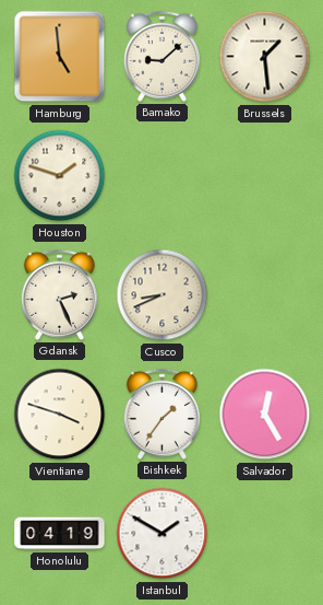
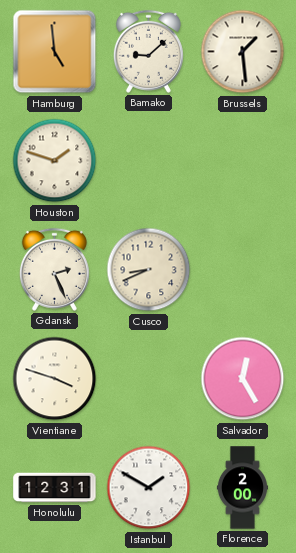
Bishkek: 1:36 -> none
Honolulu: 04:19 -> 12:31
Florence: none -> 2:00
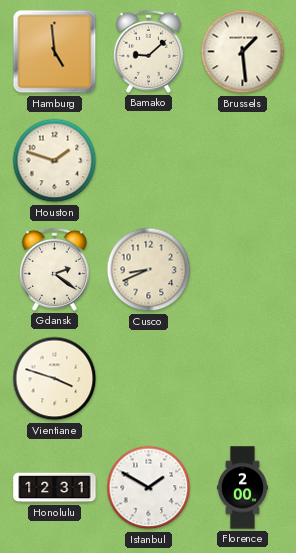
Gdansk: 2:26 -> 2:21
Salvador: 12:25 -> none
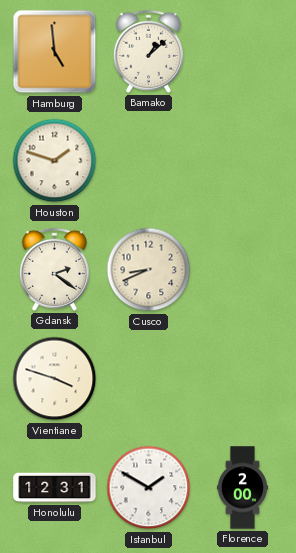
Bamako: 9:08 -> 1:08
Brussels: 1:29 -> none
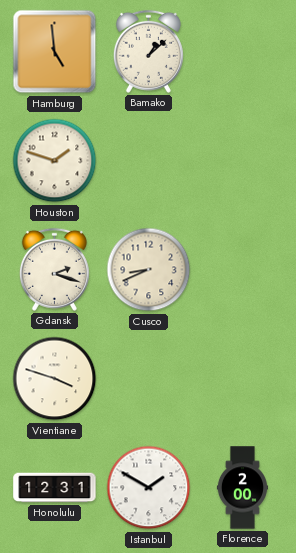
Gdansk: 2:21 -> 2:18
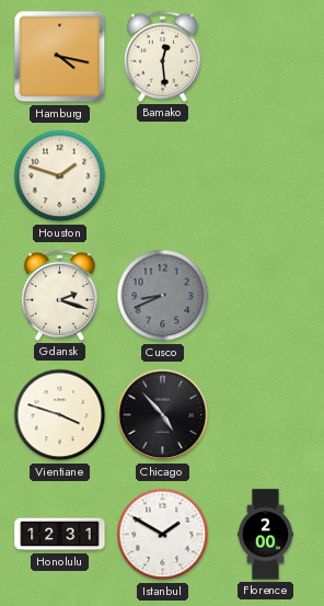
Hamburg: 4:59 -> 4:17
Bamako: 1:08 -> 12:29
Cusco dial: cream -> grey
Chicago: none -> 4:53
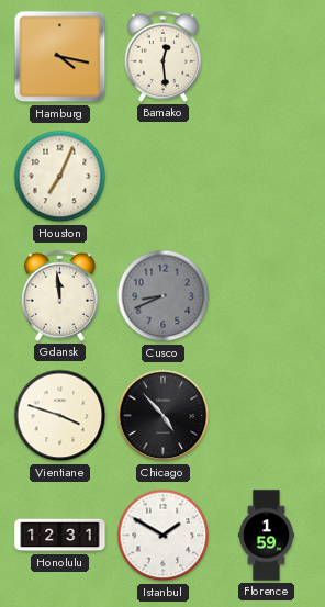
Houston: 1:48 -> 7:04
Gdansk: 2:18 -> 11:59
Florence: 2:00 -> 1:59
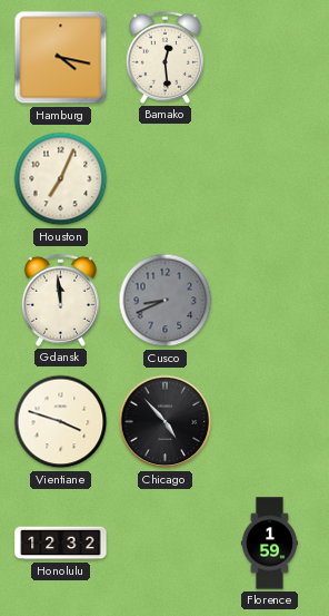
Honolulu: 12:31 -> 12:32
Istanbul: 1:50 -> none
